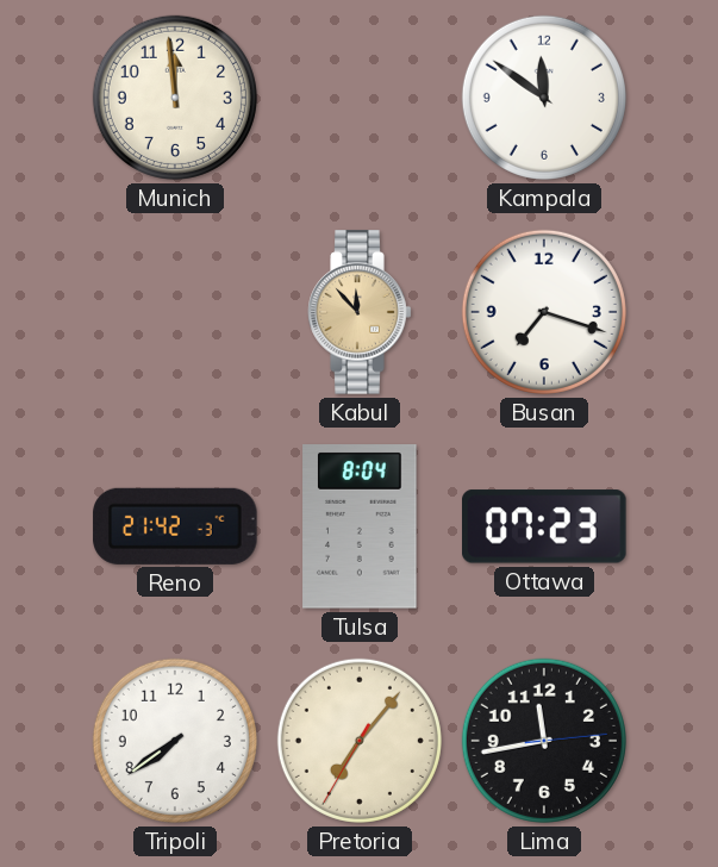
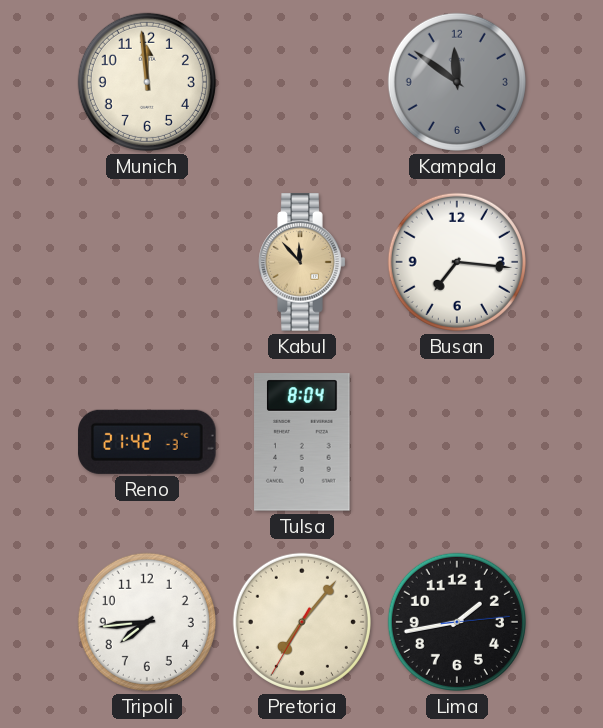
Kampala dial: white -> grey
Busan: 7:18 -> 7:16
Ottawa: 07:23 -> none
Tripoli: 7:39 -> 7:44
Lima: 11:43 -> 1:43
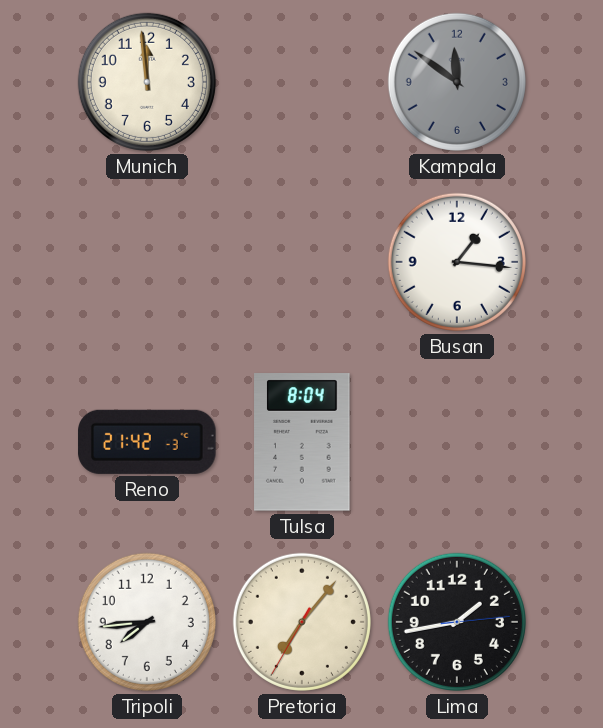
Kabul: 11:53 -> none
Busan: 7:16 -> 1:16
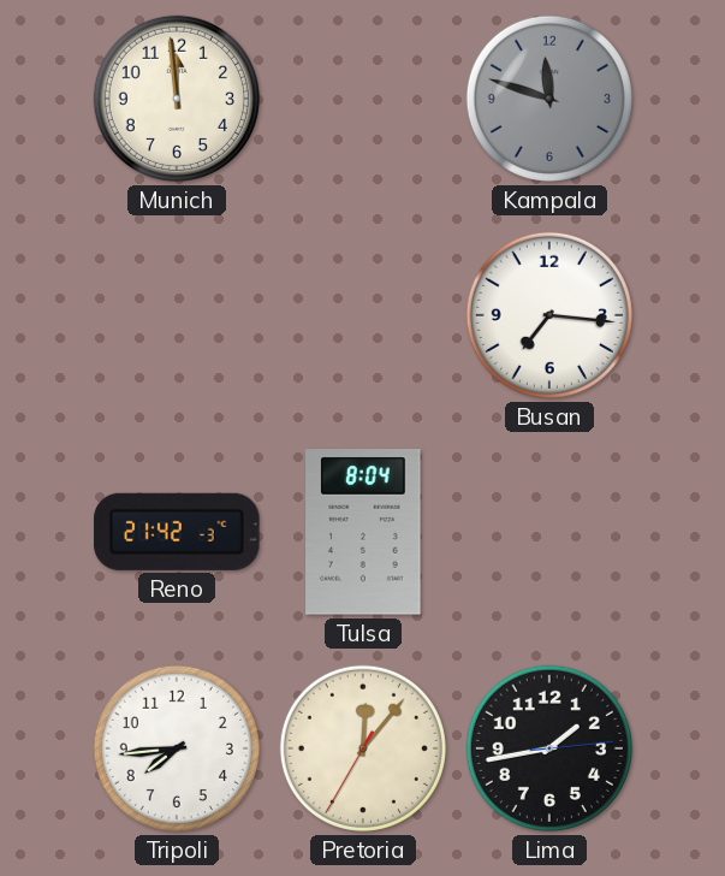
Kampala: 11:51 -> 11:48
Busan: 1:16 -> 7:16
Pretoria: 7:06 -> 12:06
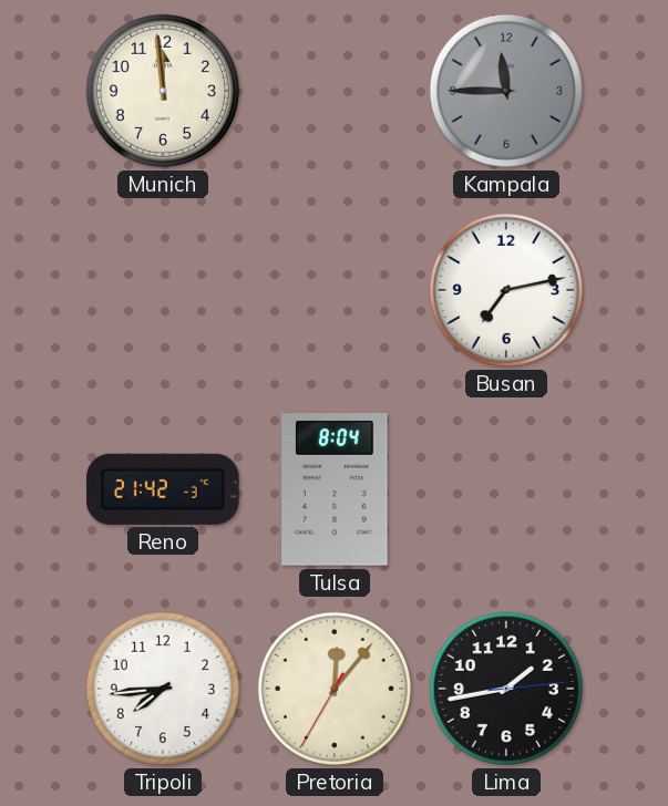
Kampala: 11:48 -> 11:45
Busan: 7:16 -> 7:13
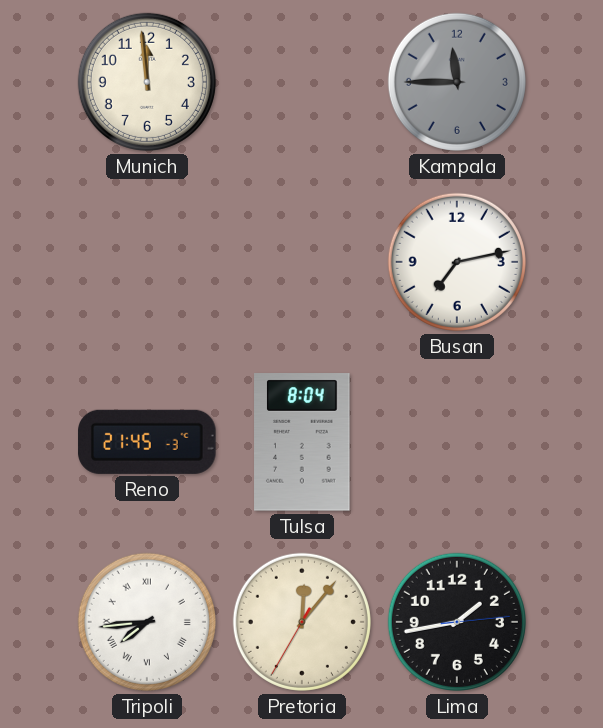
Reno: 21:42 -> 21:45
Tripoli numerals: Arabic -> Roman
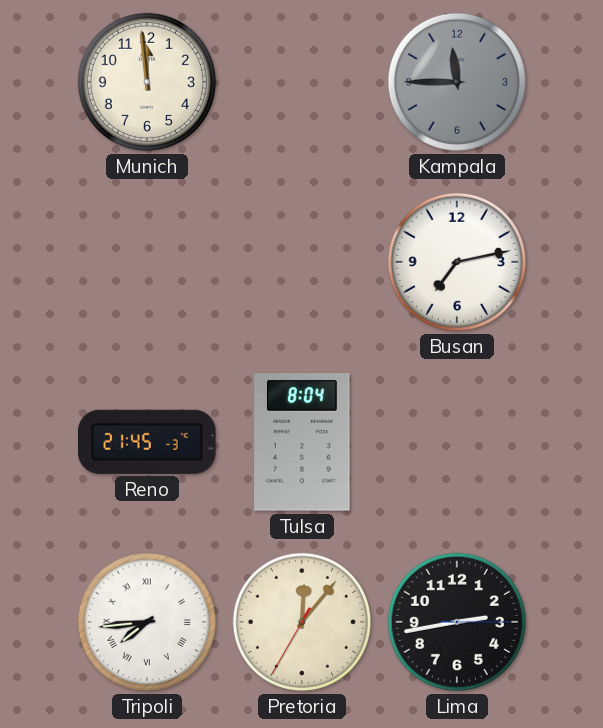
Lima: 1:43 -> 2:43
